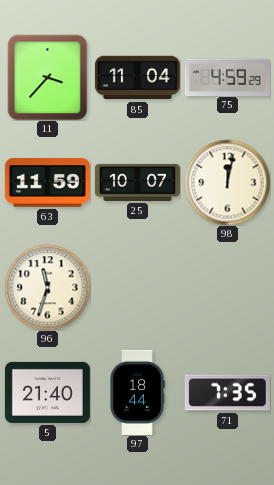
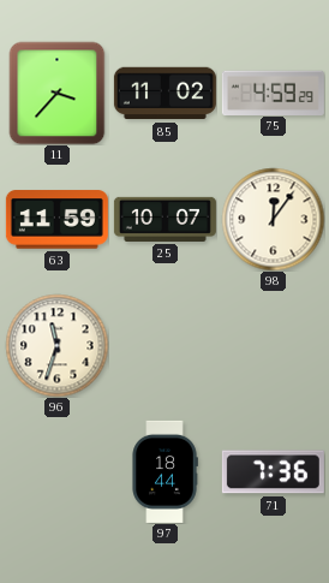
85: 11:04 -> 11:02
98: 12:02 -> 12:06
5: 21:40 -> none
71: 7:35 -> 7:36
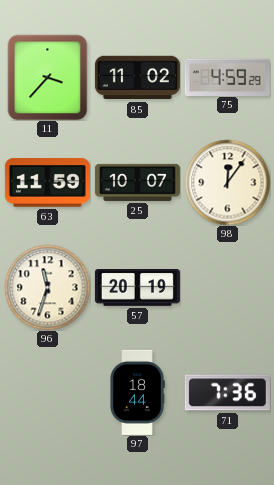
57: none -> 20:19
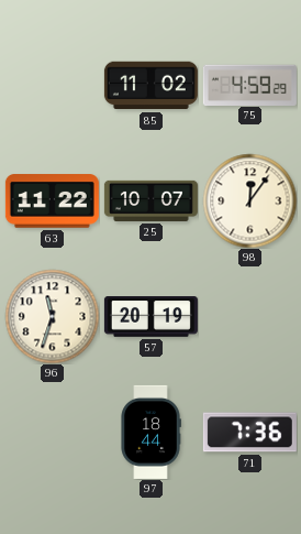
11: 3:37 -> none
63: 11:59 -> 11:22
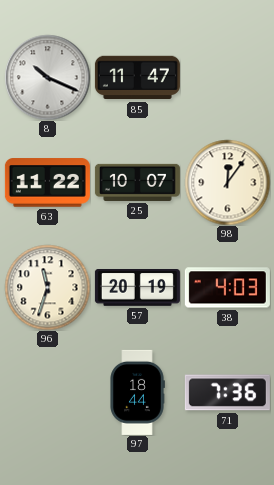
8: none -> 10:19
85: 11:02 -> 11:47
75: 4:59 -> none
38: none -> 4:03
